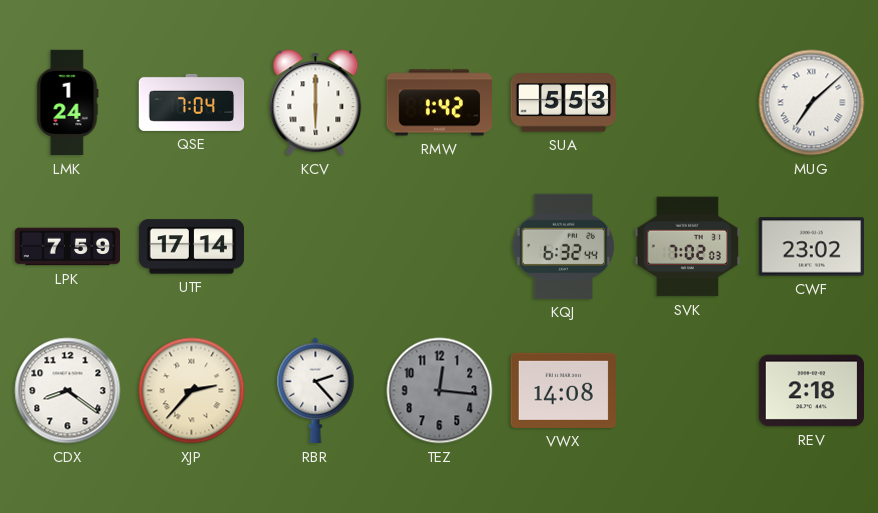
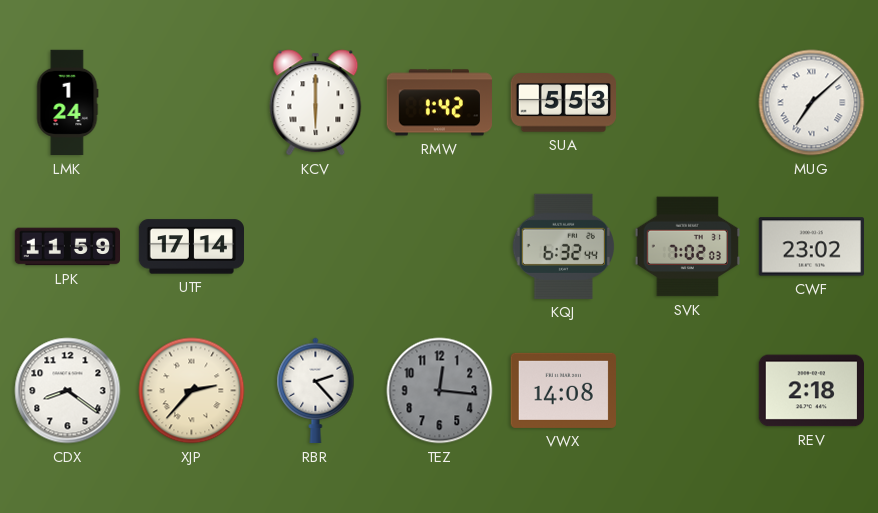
QSE: 7:04 -> none
LPK: 7:59 -> 11:59
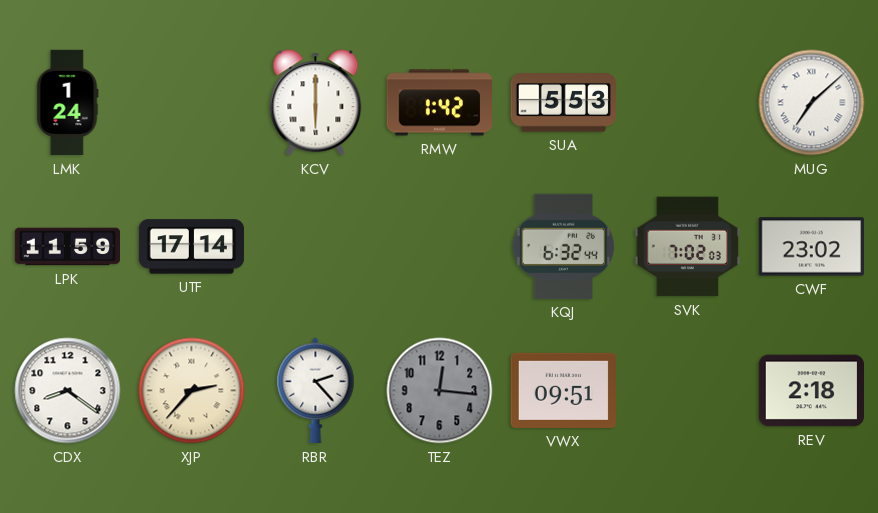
VWX: 14:08 -> 09:51
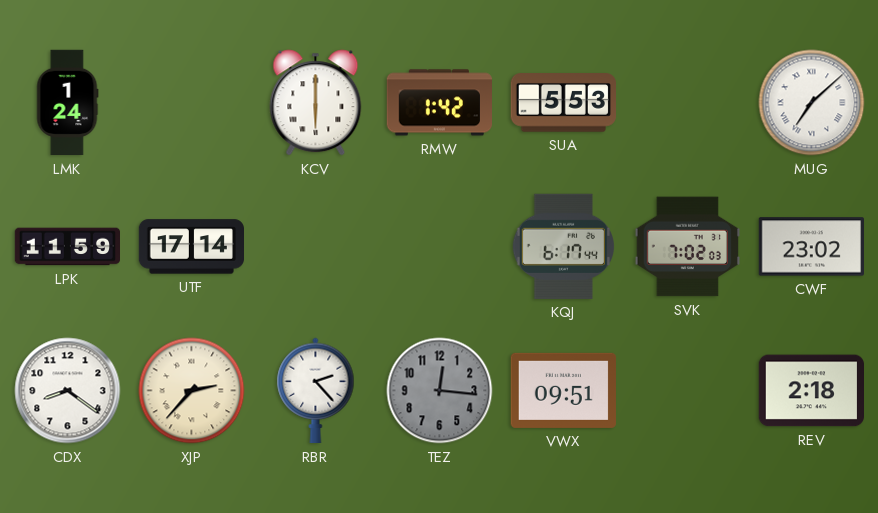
KQJ: 6:32 -> 6:17
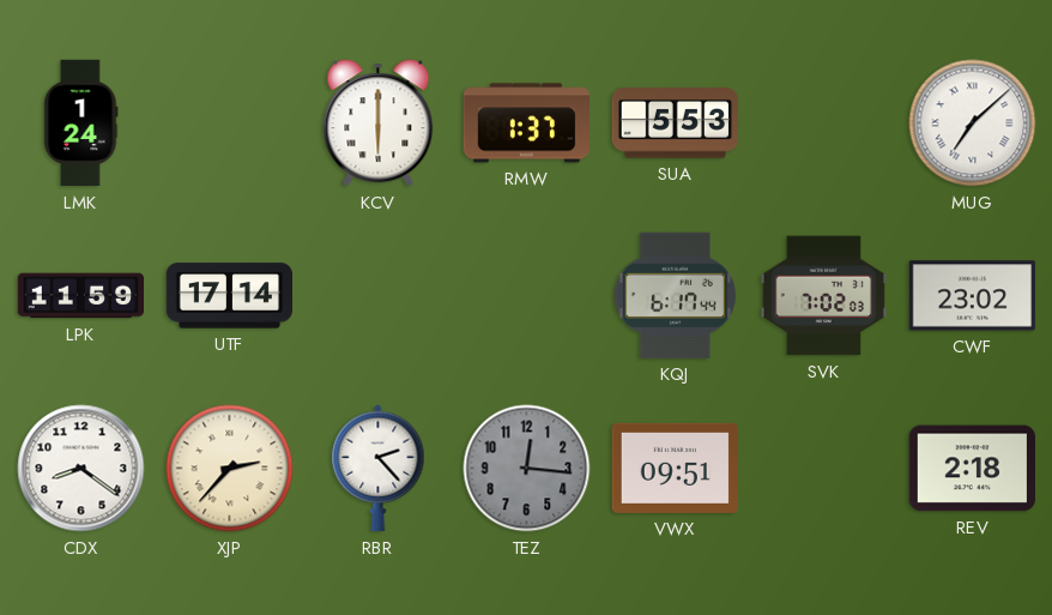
RMW: 1:42 -> 1:37
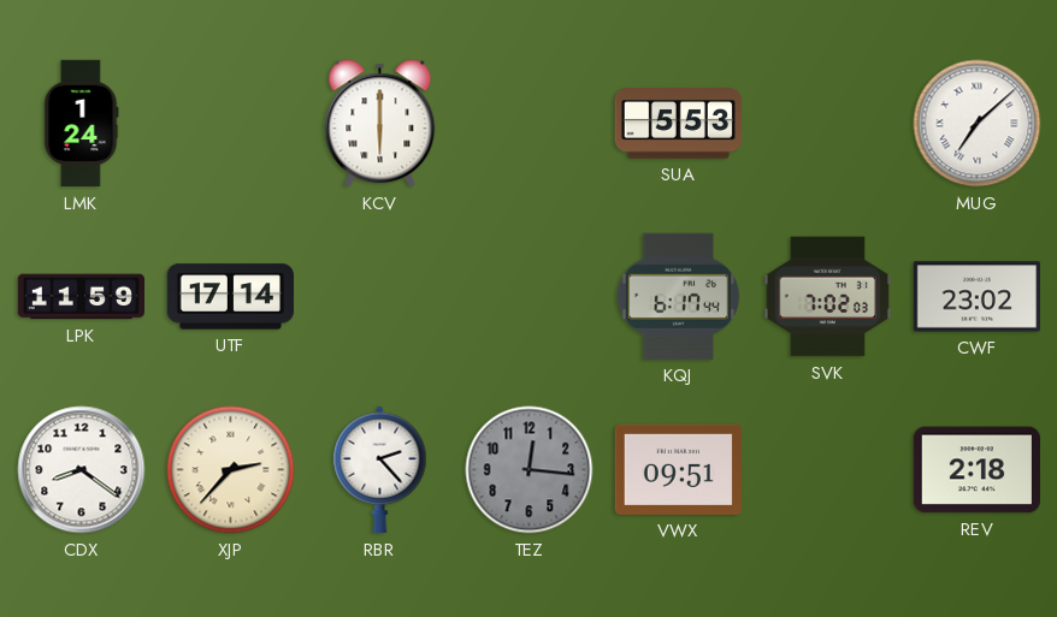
RMW: 1:37 -> none
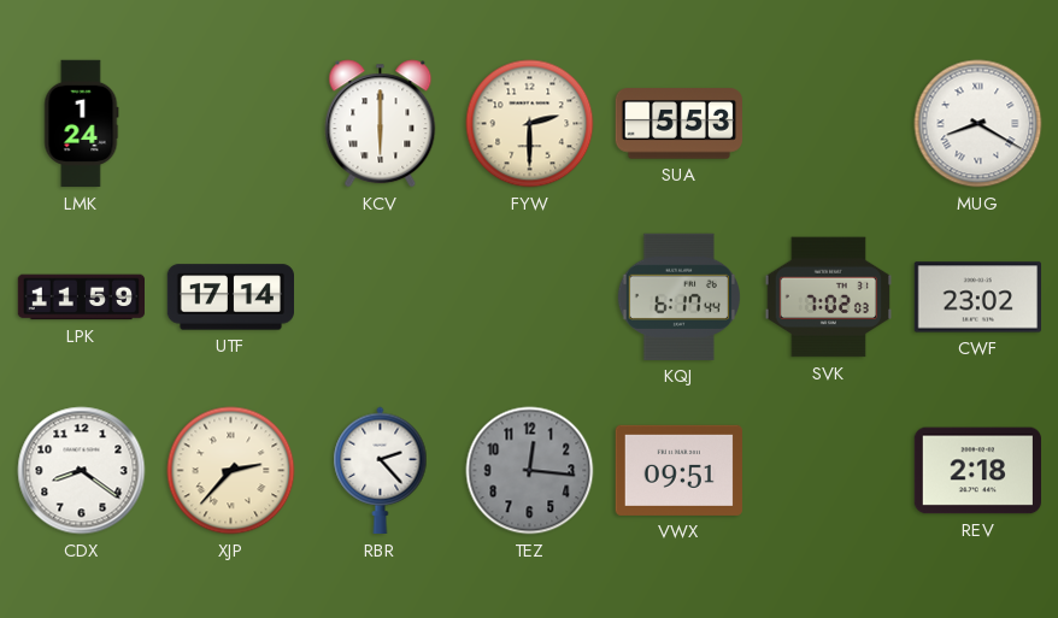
FYW: none -> 2:30
MUG: 7:08 -> 8:20
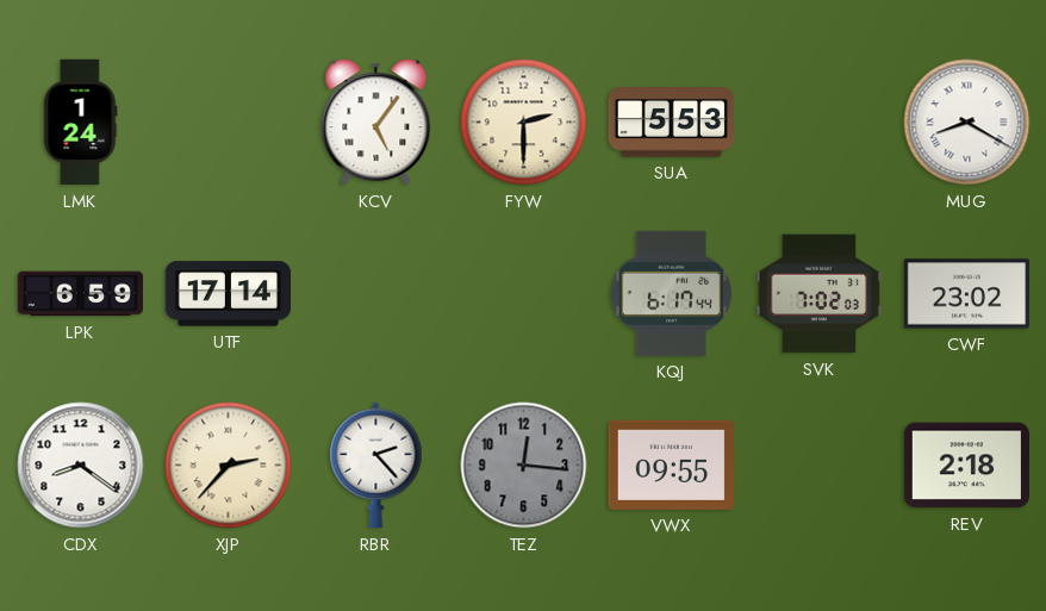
KCV: 6:00 -> 5:06
LPK: 11:59 -> 6:59
VWX: 09:51 -> 09:55
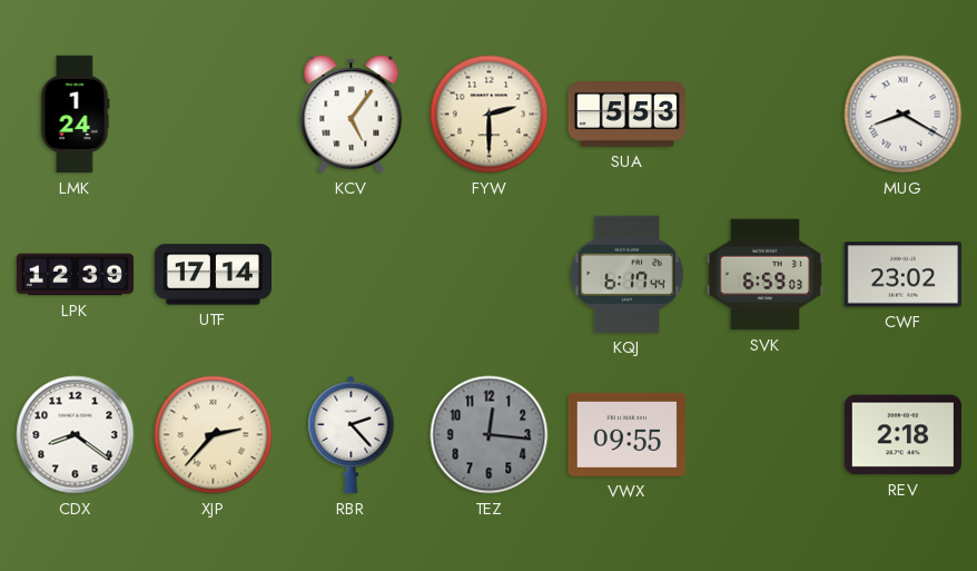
LPK: 6:59 -> 12:39
SVK: 7:02 -> 6:59
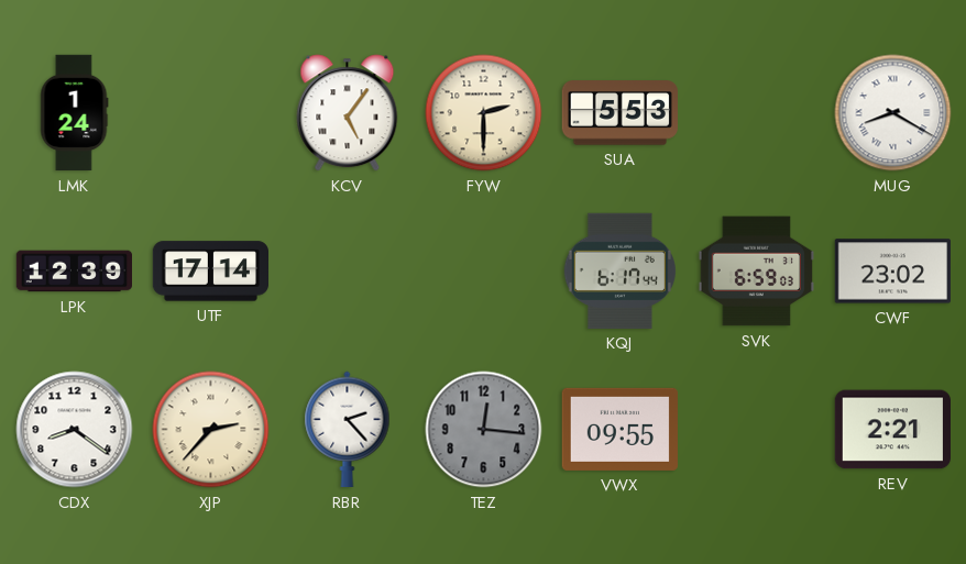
REV: 2:18 -> 2:21
